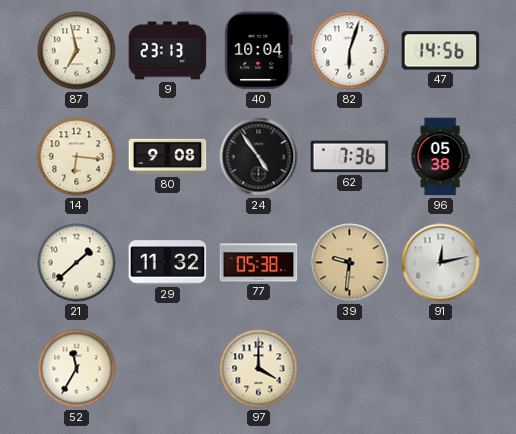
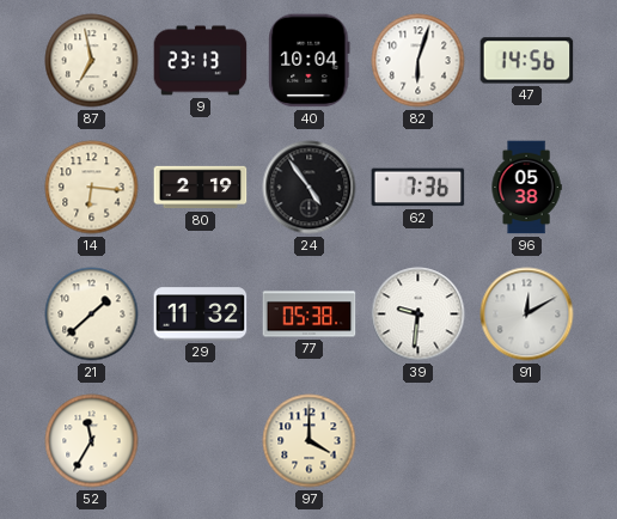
80: 9:08 -> 2:19
39 dial: champagne -> white
91: 12:13 -> 12:10
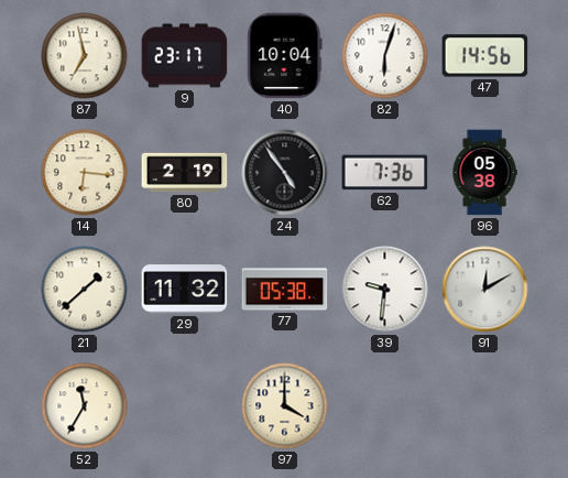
9: 23:13 -> 23:17
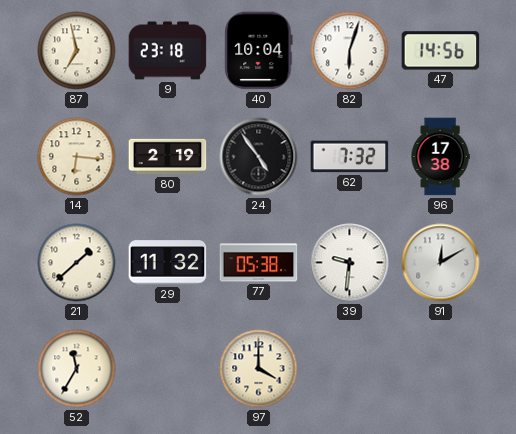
9: 23:17 -> 23:18
62: 7:36 -> 7:32
96: 05:38 -> 17:38
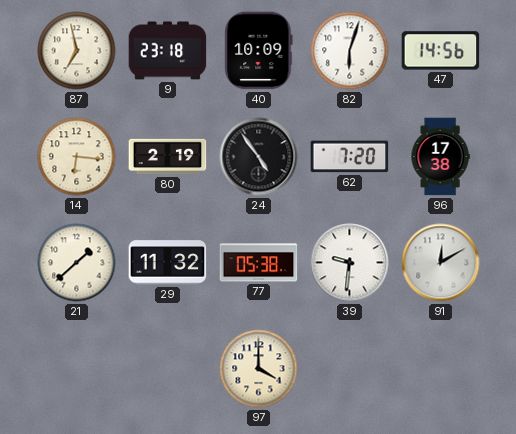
40: 10:04 -> 10:09
62: 7:32 -> 7:20
52: 11:35 -> none
